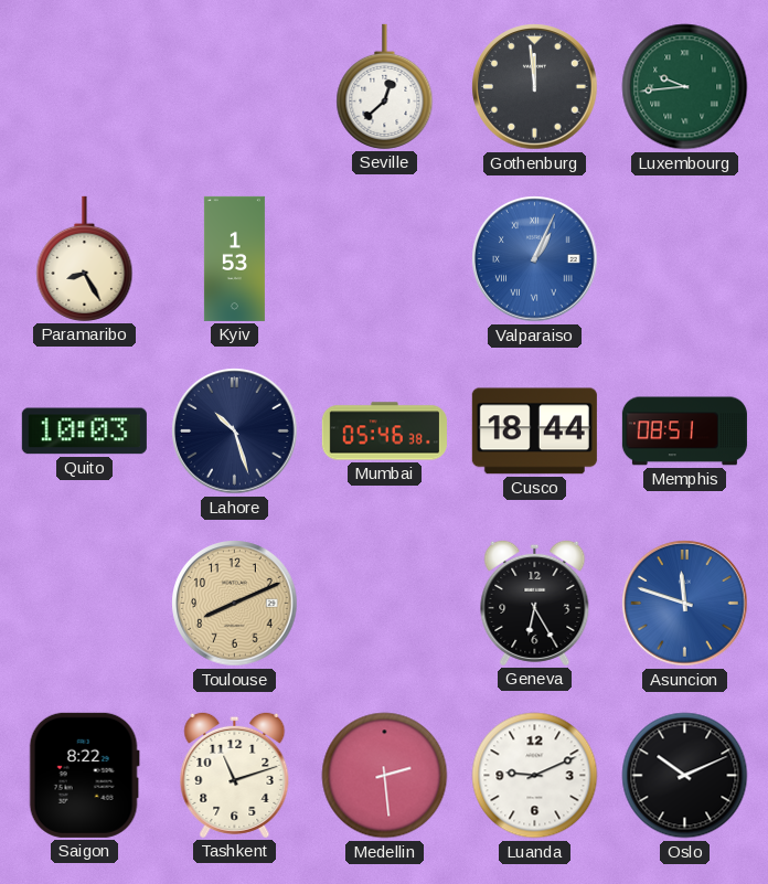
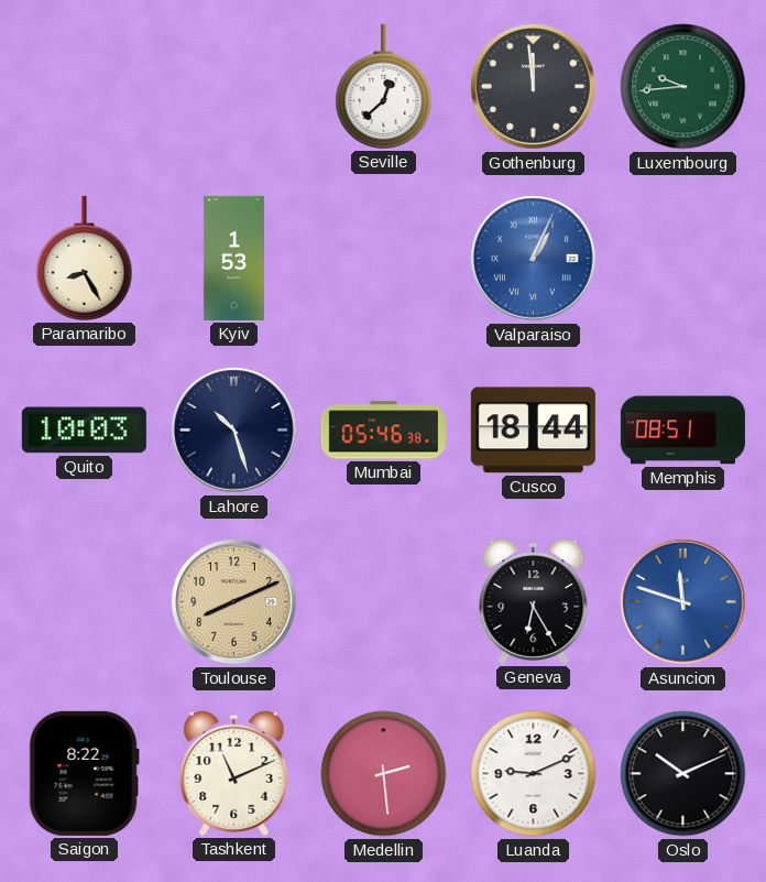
Tashkent: 11:12 -> 11:11
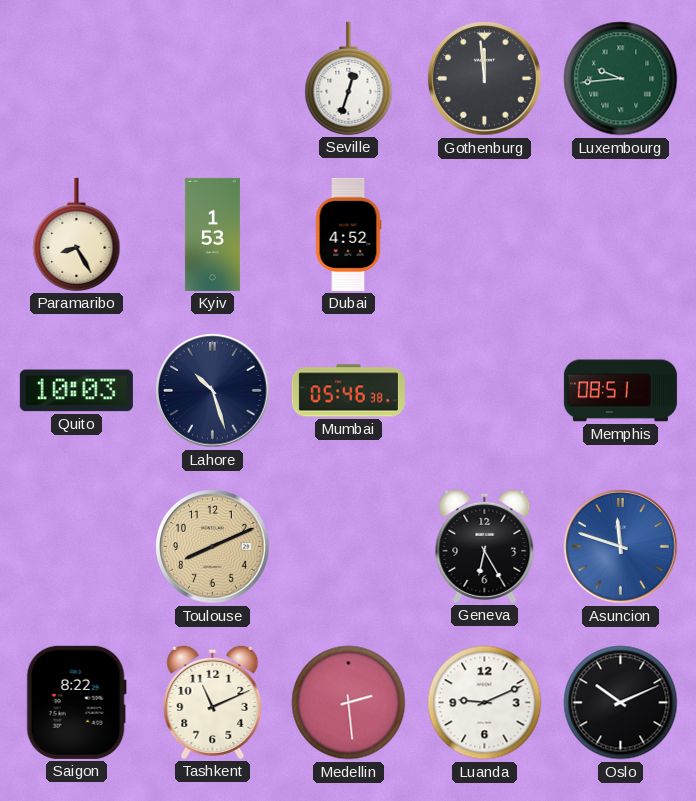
Seville: 12:38 -> 12:33
Dubai: none -> 4:52
Valparaiso: 1:04 -> none
Cusco: 18:44 -> none
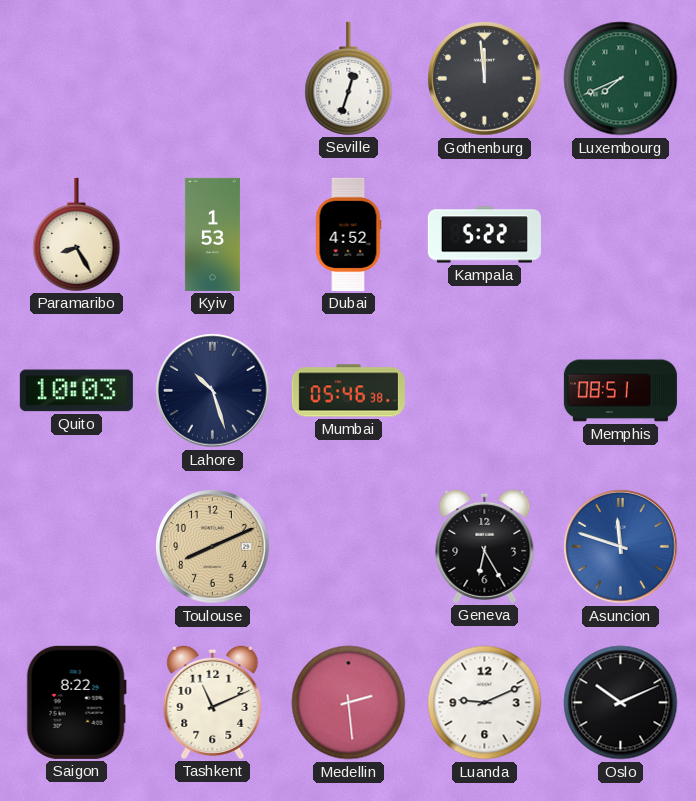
Luxembourg: 9:44 -> 7:41
Kampala: none -> 5:22
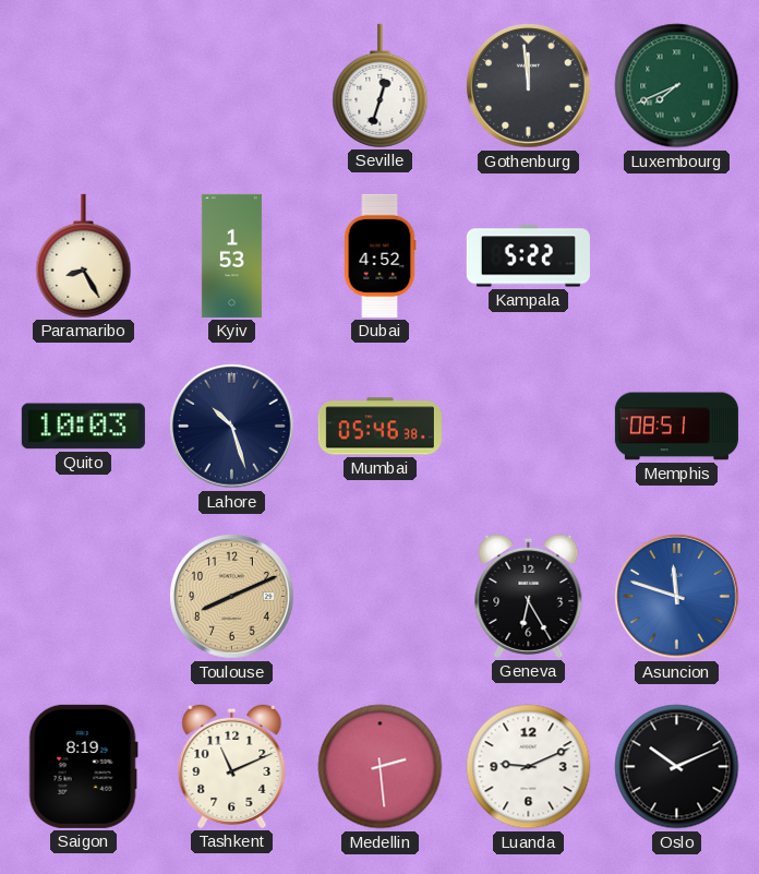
Saigon: 8:22 -> 8:19
